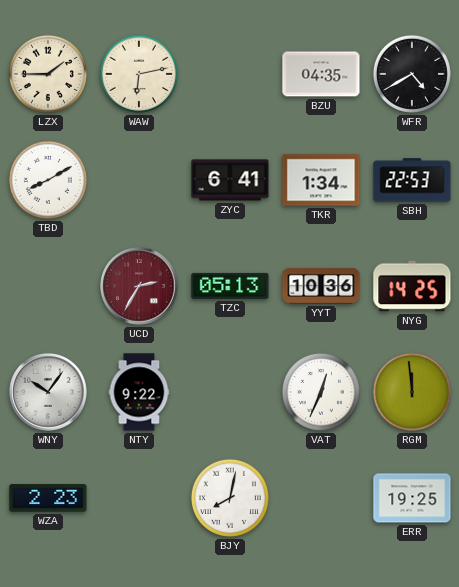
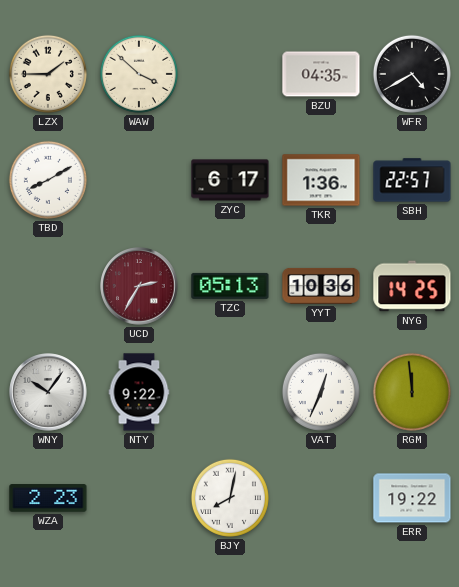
WAW: 6:13 -> 3:52
ZYC: 6:41 -> 6:17
TKR: 1:34 -> 1:36
SBH: 22:53 -> 22:57
ERR: 19:25 -> 19:22
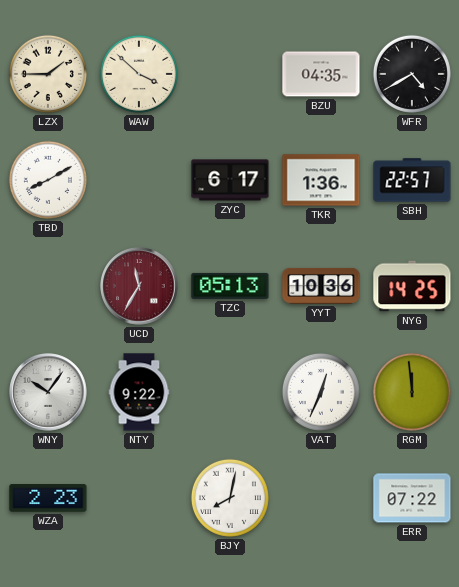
UCD: 2:35 -> 11:35
ERR: 19:22 -> 07:22
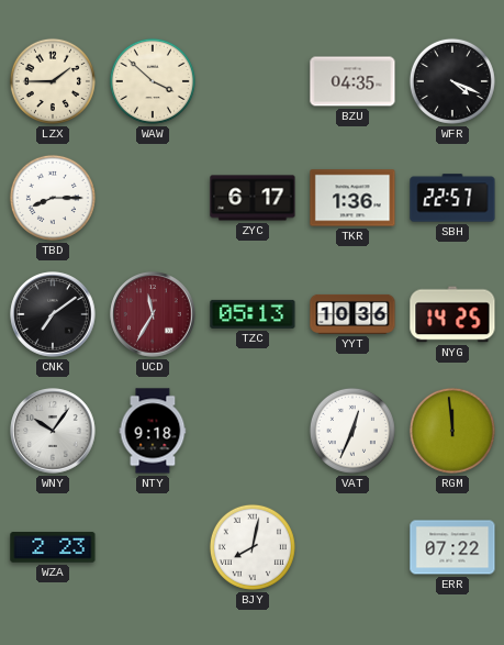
WFR: 4:40 -> 4:19
TBD: 8:10 -> 8:15
CNK: none -> 7:09
NTY: 9:22 -> 9:18
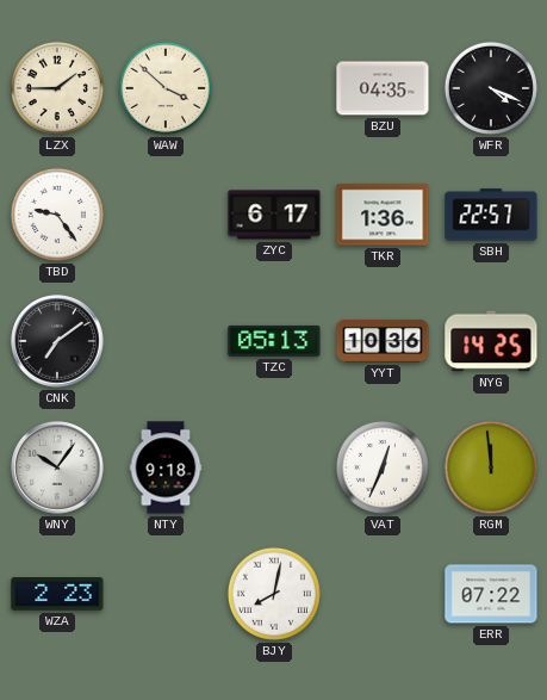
TBD: 8:15 -> 9:24
UCD: 11:35 -> none
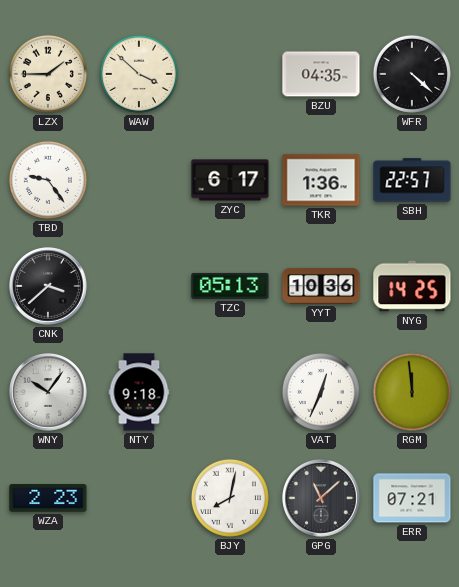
WFR: 4:19 -> 4:22
CNK: 7:09 -> 3:38
GPG: none -> 11:08
ERR: 07:22 -> 07:21
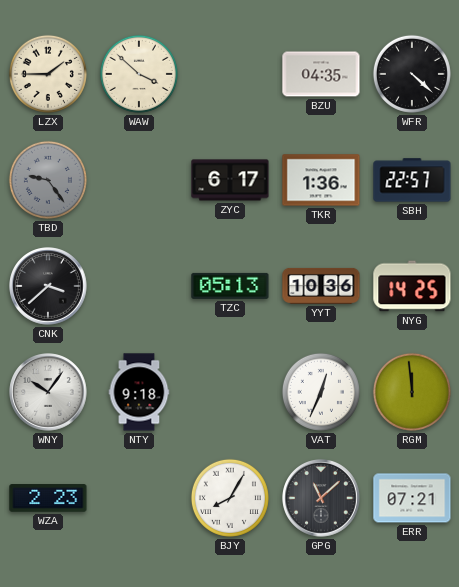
TBD dial: white -> grey
BJY: 8:02 -> 8:05
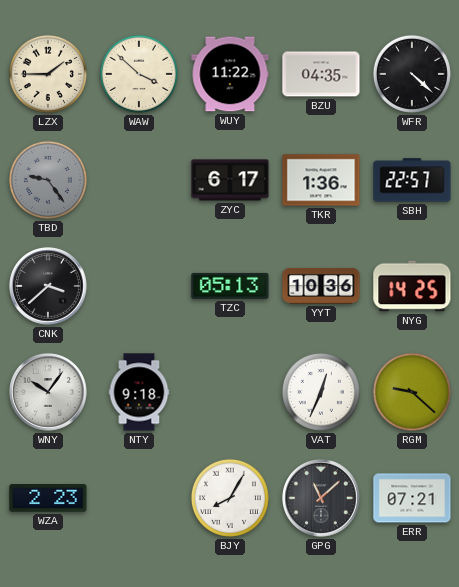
WUY: none -> 11:22
RGM: 11:59 -> 9:22
